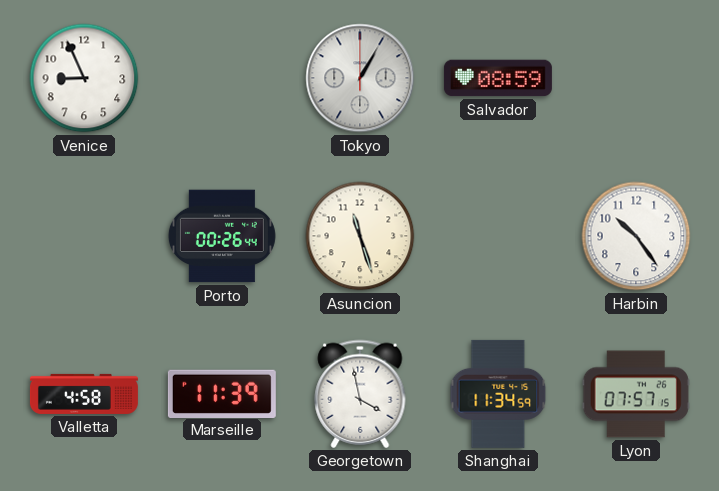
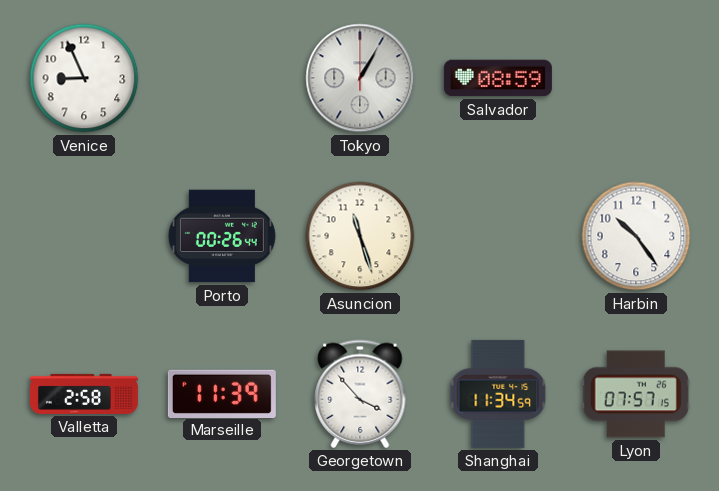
Valletta: 4:58 -> 2:58
Georgetown: 3:58 -> 3:53
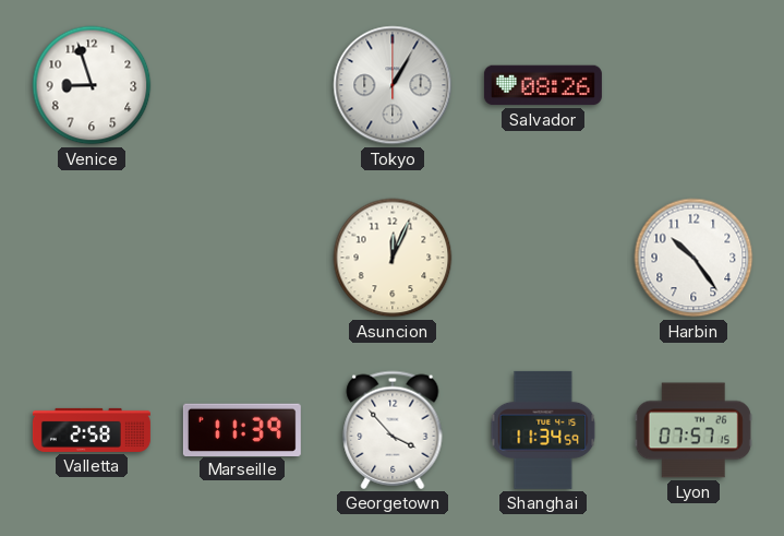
Venice: 8:56 -> 8:57
Salvador: 08:59 -> 08:26
Porto: 00:26 -> none
Asuncion: 11:27 -> 12:04
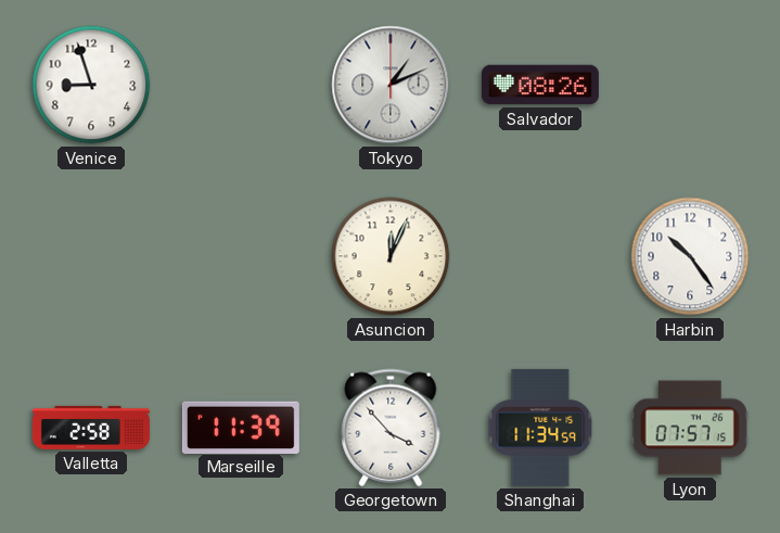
Tokyo: 1:05 -> 1:11
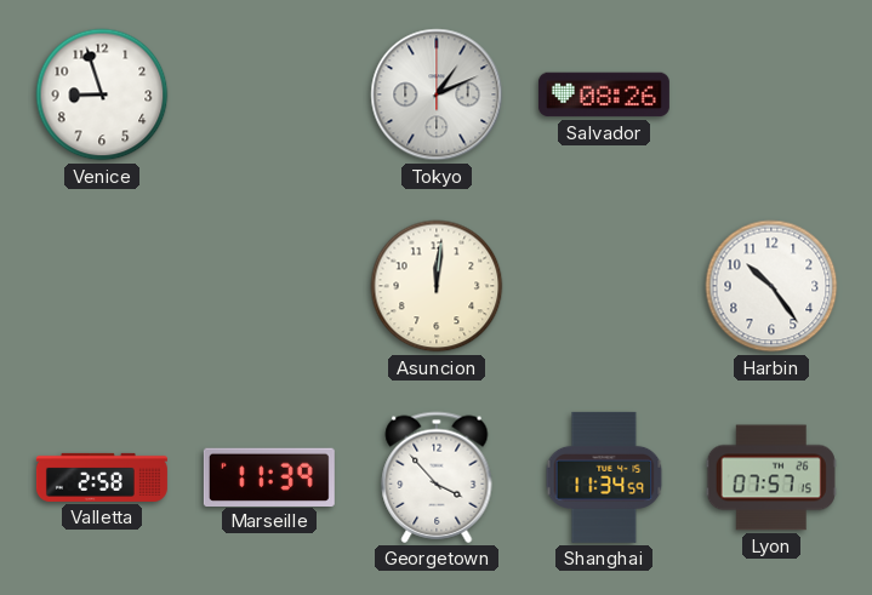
Asuncion: 12:04 -> 12:01
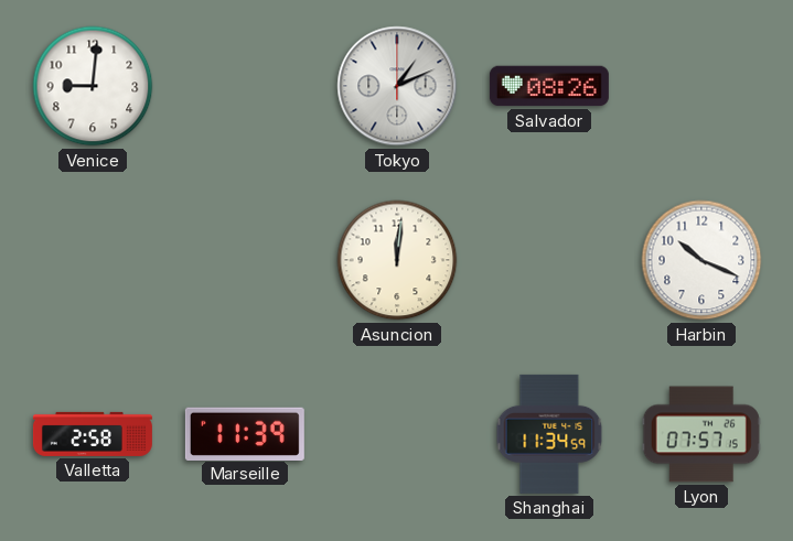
Venice: 8:57 -> 9:01
Harbin: 10:24 -> 10:19
Georgetown: 3:53 -> none
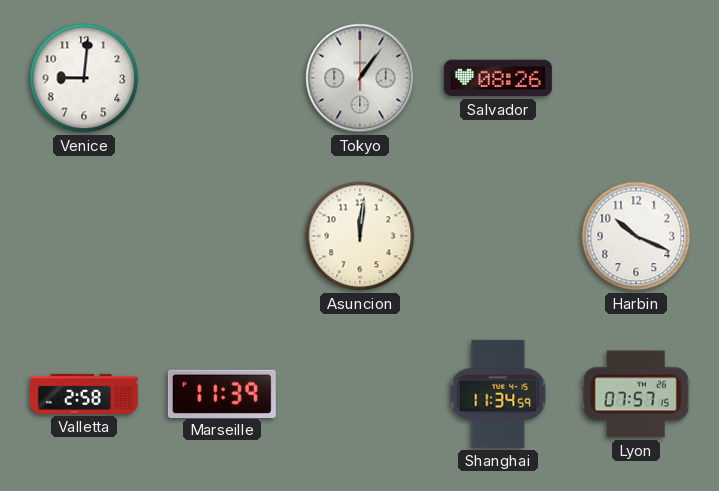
Tokyo: 1:11 -> 1:06
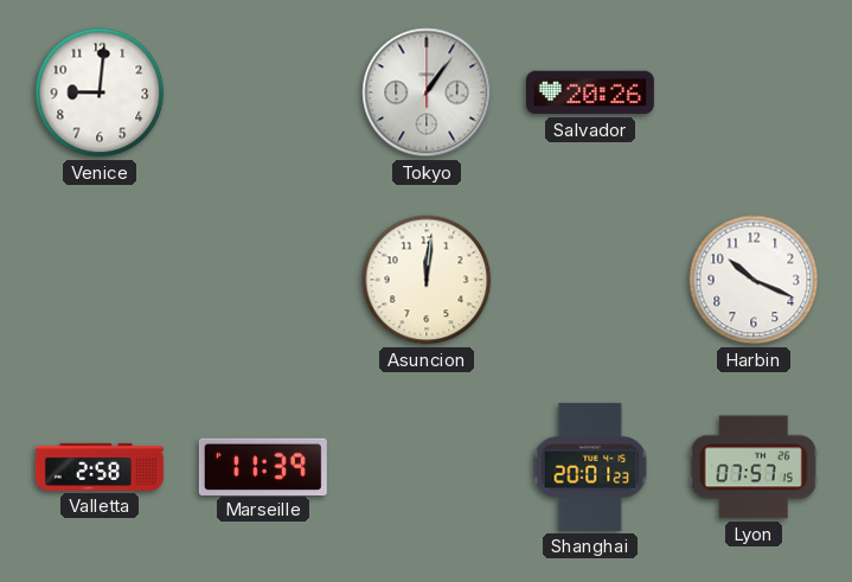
Salvador: 08:26 -> 20:26
Shanghai: 11:34 -> 20:01
